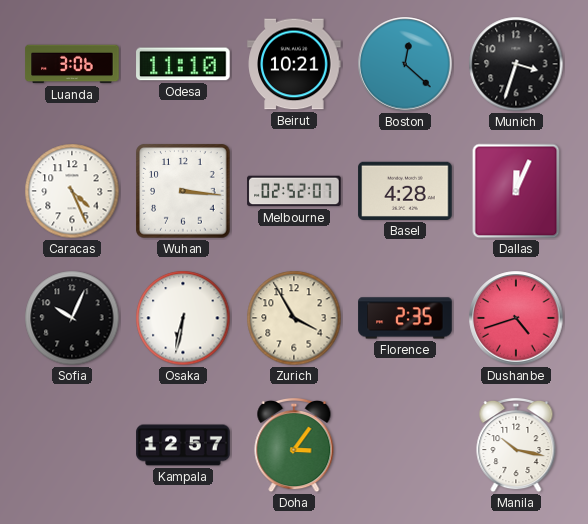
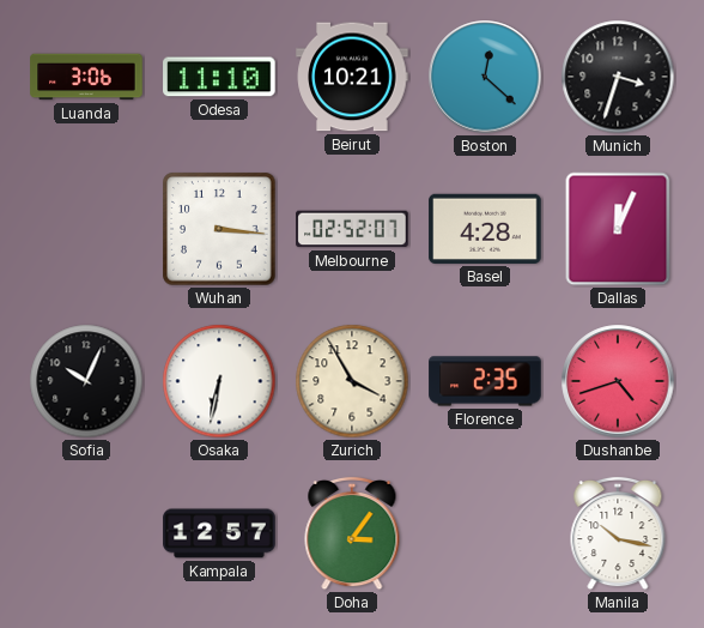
Caracas: 4:26 -> none
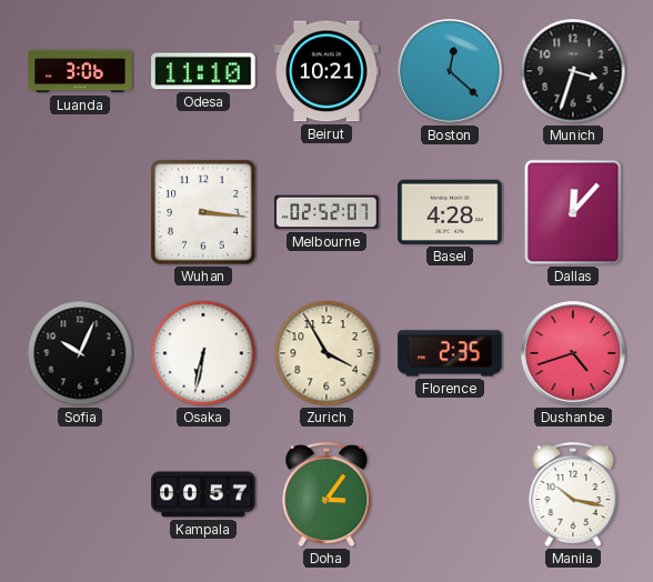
Dallas: 12:04 -> 12:07
Kampala: 12:57 -> 00:57
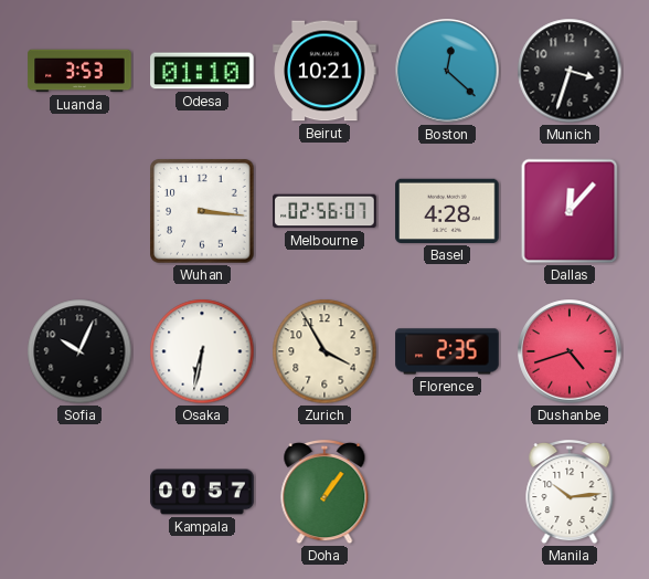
Luanda: 3:06 -> 3:53
Odesa: 11:10 -> 01:10
Melbourne: 02:52 -> 02:56
Doha: 3:06 -> 1:06
Manila: 10:17 -> 10:14
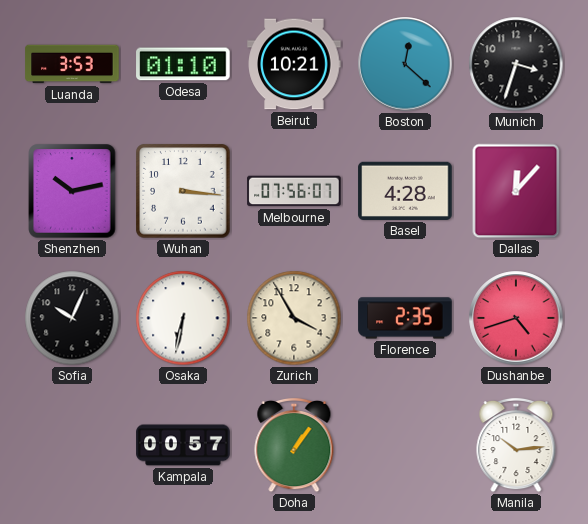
Shenzhen: none -> 10:13
Melbourne: 02:56 -> 07:56
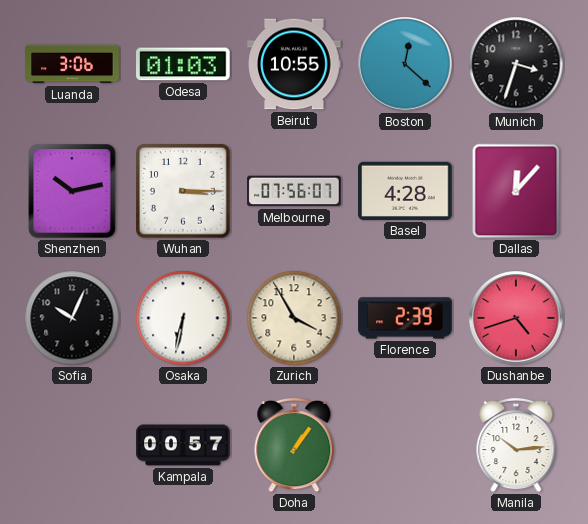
Luanda: 3:53 -> 3:06
Odesa: 01:10 -> 01:03
Beirut: 10:21 -> 10:55
Wuhan: 3:16 -> 3:15
Florence: 2:35 -> 2:39
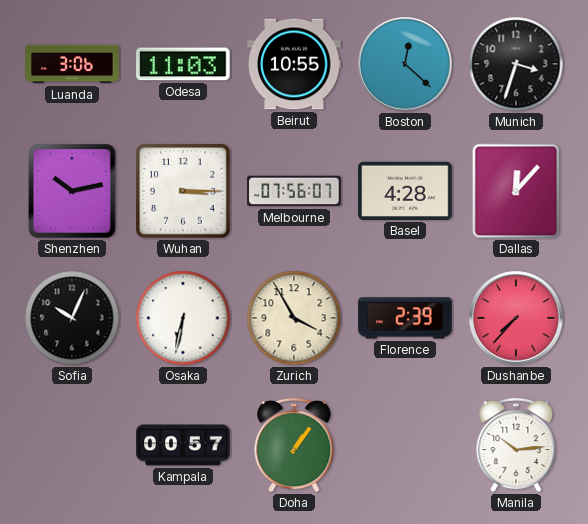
Odesa: 01:03 -> 11:03
Dushanbe: 4:42 -> 7:37
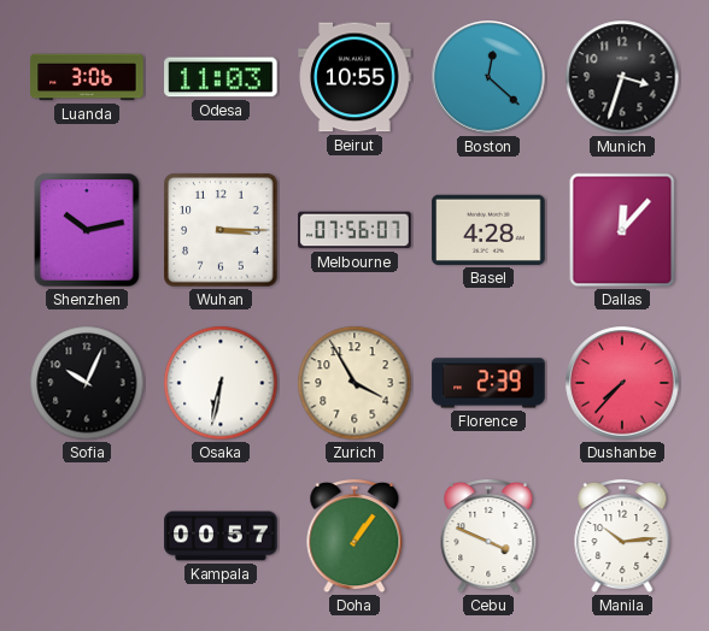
Cebu: none -> 3:49
